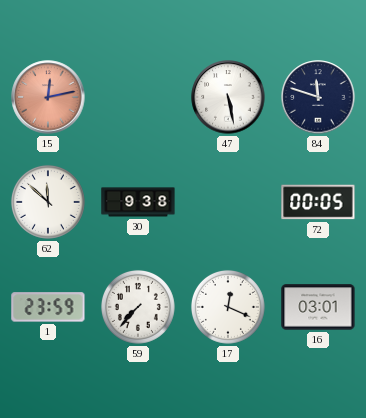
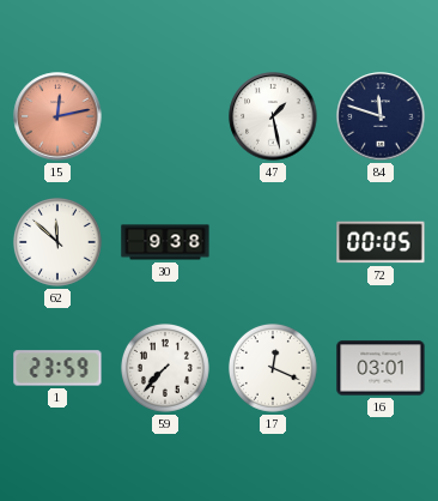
47: 5:28 -> 1:28
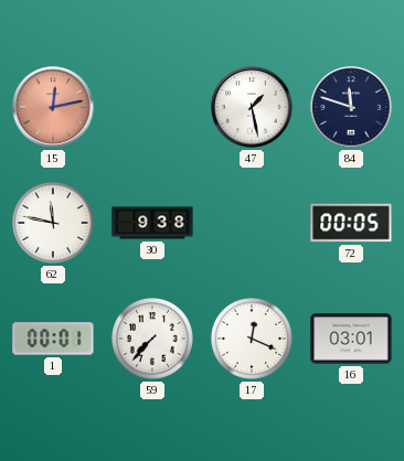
62: 11:52 -> 11:47
1: 23:59 -> 00:01
